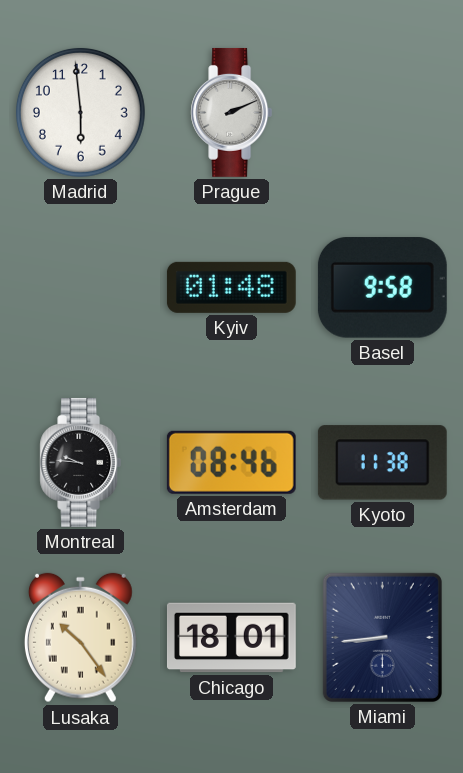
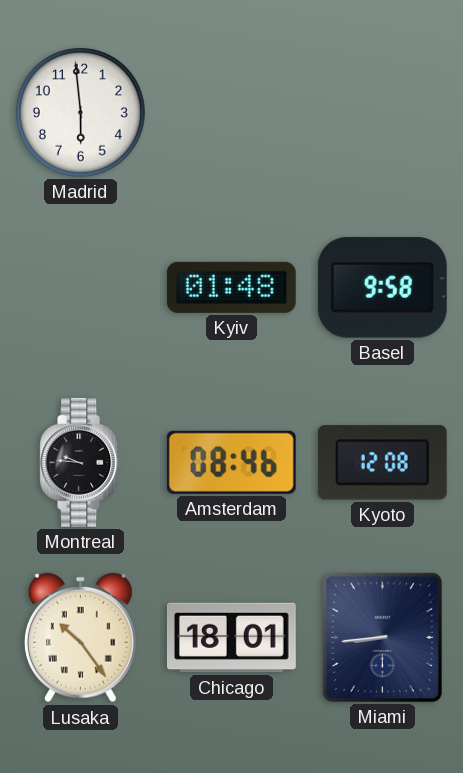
Prague: 2:11 -> none
Kyoto: 11:38 -> 12:08
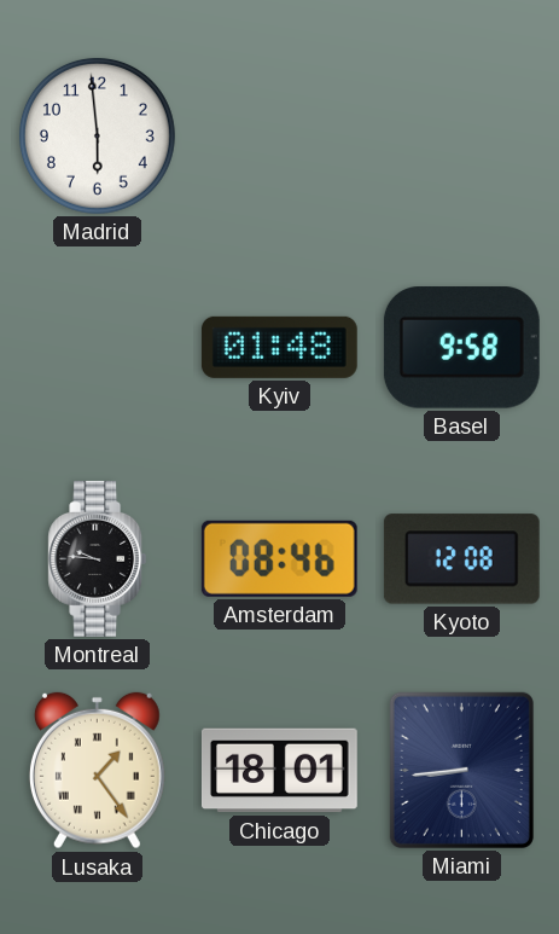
Lusaka: 10:24 -> 1:24
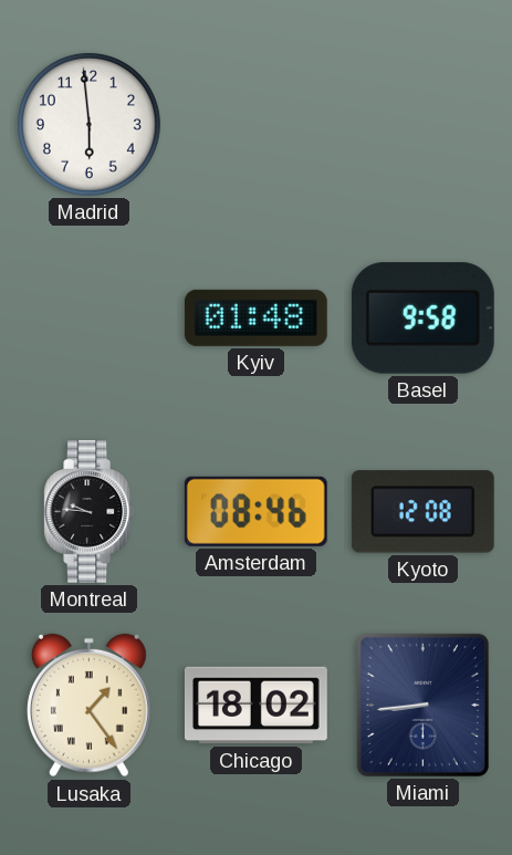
Chicago: 18:01 -> 18:02
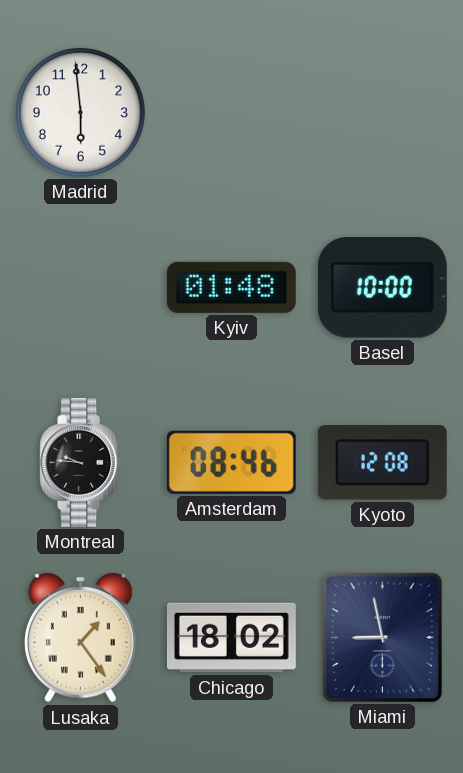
Basel: 9:58 -> 10:00
Miami: 8:44 -> 8:58
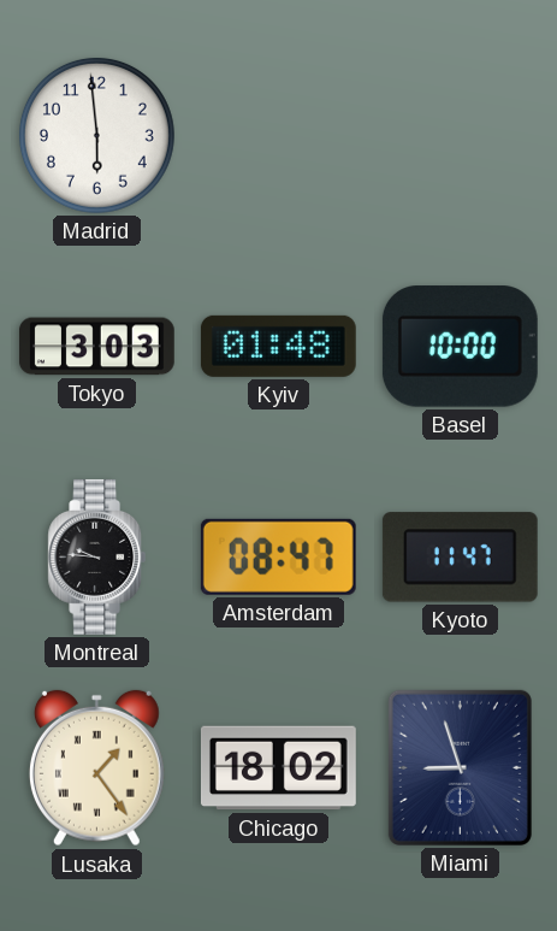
Tokyo: none -> 3:03
Amsterdam: 08:46 -> 08:47
Kyoto: 12:08 -> 11:47
Miami: 8:58 -> 8:57
